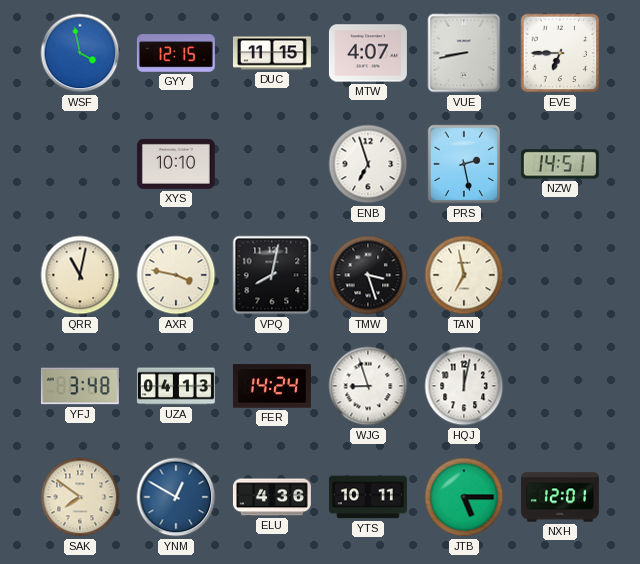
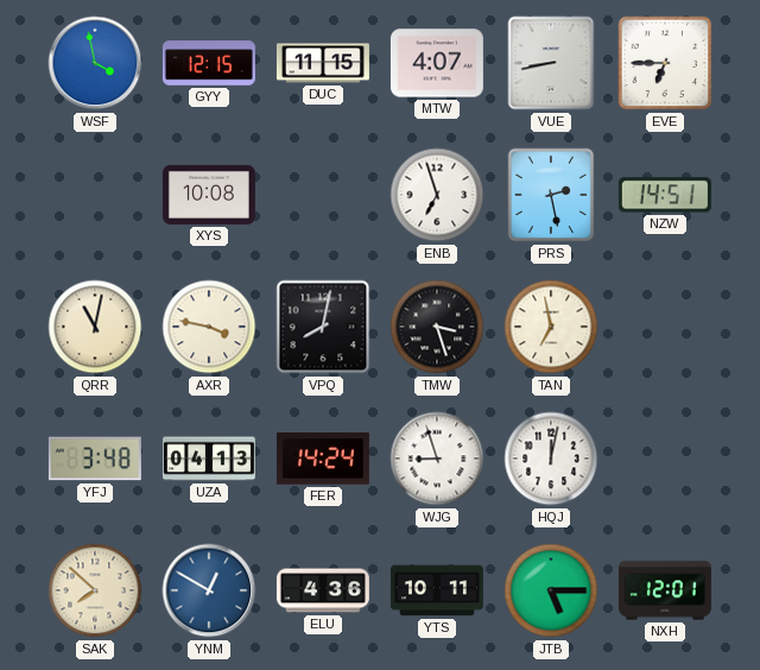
XYS: 10:10 -> 10:08
SAK: 7:51 -> 7:52
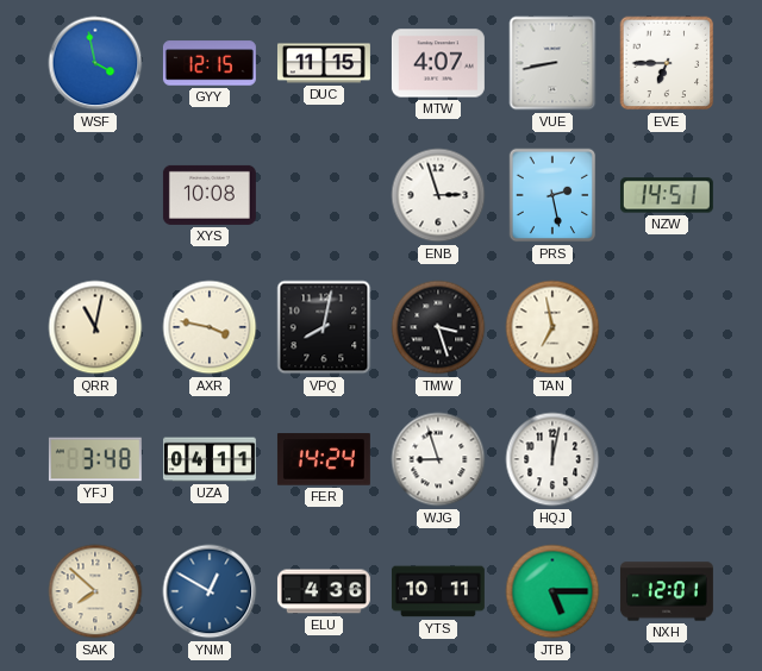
ENB: 6:57 -> 2:57
UZA: 04:13 -> 04:11
